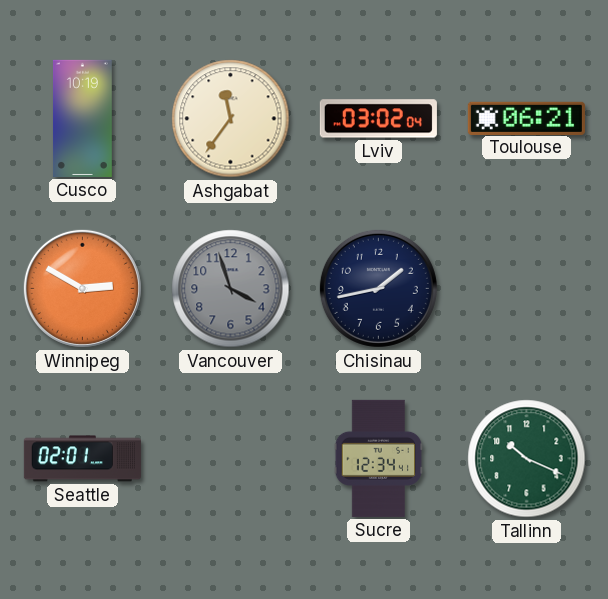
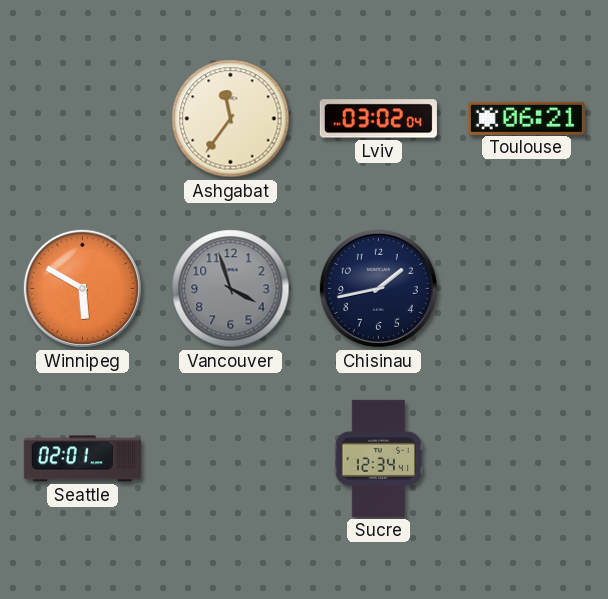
Cusco: 10:19 -> none
Winnipeg: 2:50 -> 5:50
Tallinn: 10:19 -> none
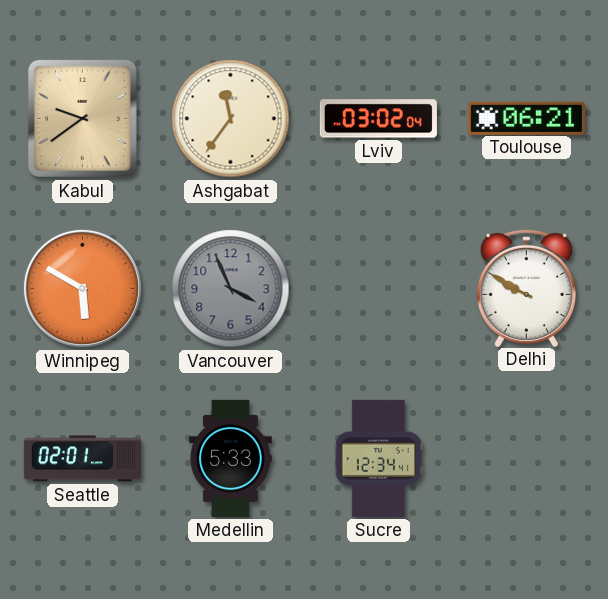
Kabul: none -> 9:39
Vancouver: 3:57 -> 3:56
Chisinau: 1:43 -> none
Delhi: none -> 9:50
Medellin: none -> 5:33
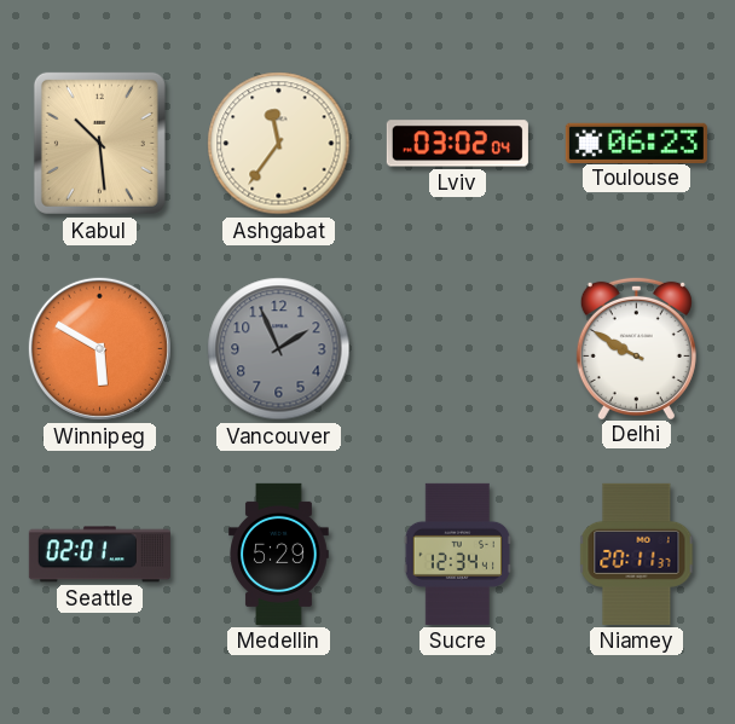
Kabul: 9:39 -> 10:29
Toulouse: 06:21 -> 06:23
Vancouver: 3:56 -> 1:56
Medellin: 5:33 -> 5:29
Niamey: none -> 20:11
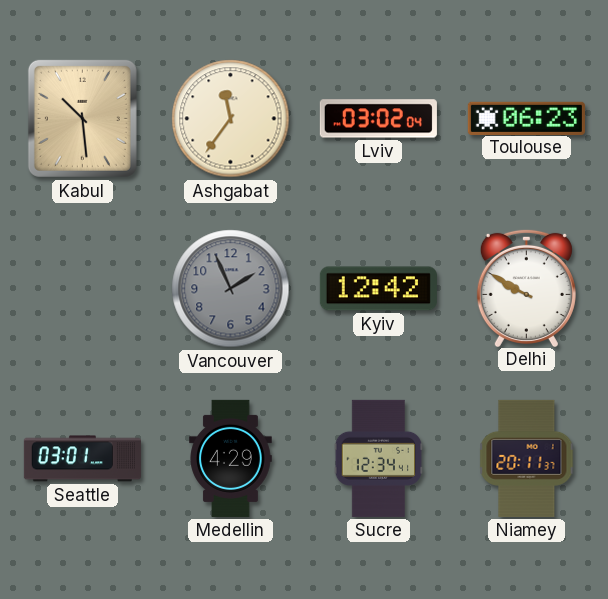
Winnipeg: 5:50 -> none
Kyiv: none -> 12:42
Seattle: 02:01 -> 03:01
Medellin: 5:29 -> 4:29
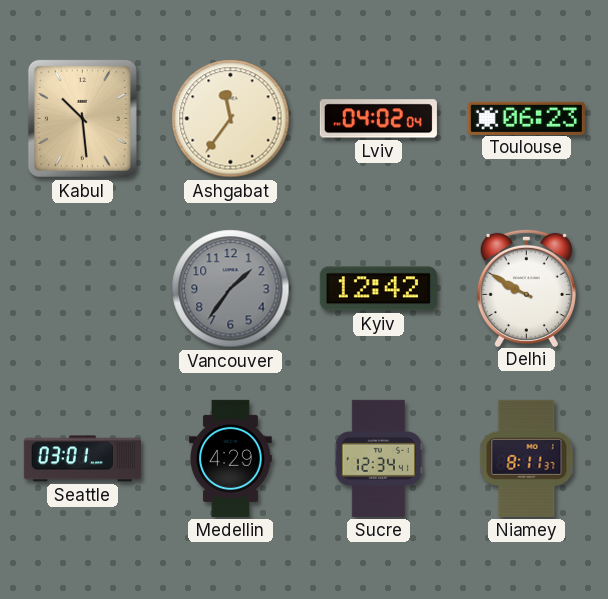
Lviv: 03:02 -> 04:02
Vancouver: 1:56 -> 1:36
Niamey: 20:11 -> 8:11
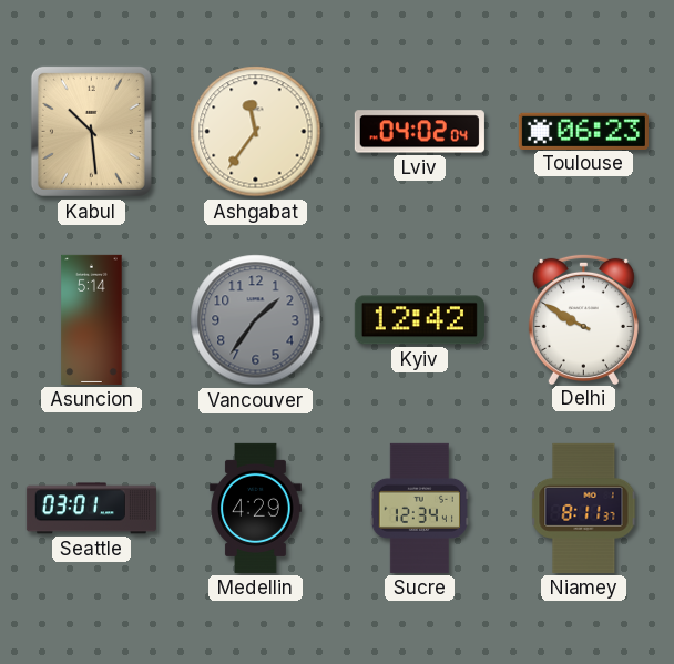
Asuncion: none -> 5:14
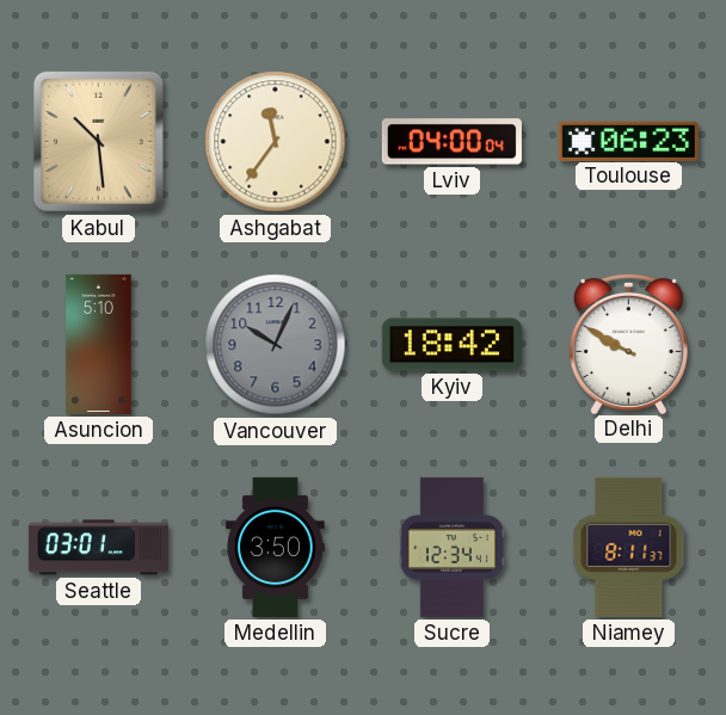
Lviv: 04:02 -> 04:00
Asuncion: 5:14 -> 5:10
Vancouver: 1:36 -> 10:04
Kyiv: 12:42 -> 18:42
Medellin: 4:29 -> 3:50
